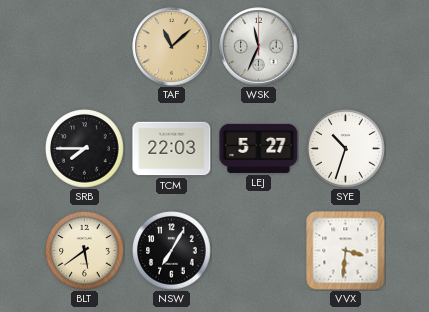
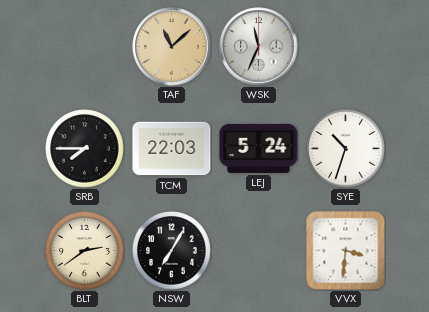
LEJ: 5:27 -> 5:24
BLT: 5:39 -> 2:39
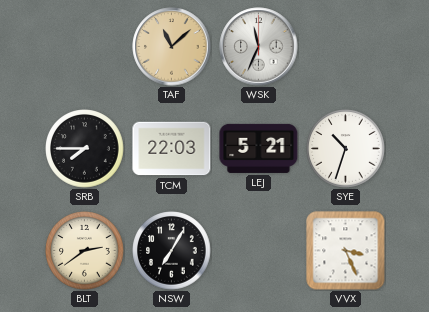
LEJ: 5:24 -> 5:21
VVX: 3:31 -> 3:26
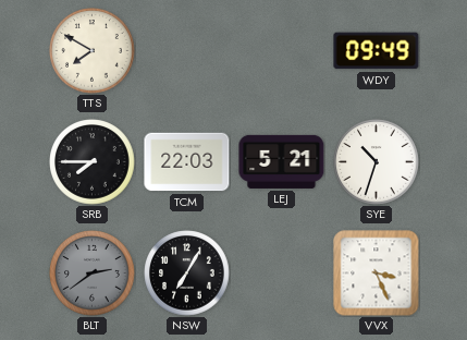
TTS: none -> 7:50
TAF: 11:08 -> none
WSK: 11:34 -> none
WDY: none -> 09:49
BLT dial: cream -> grey
